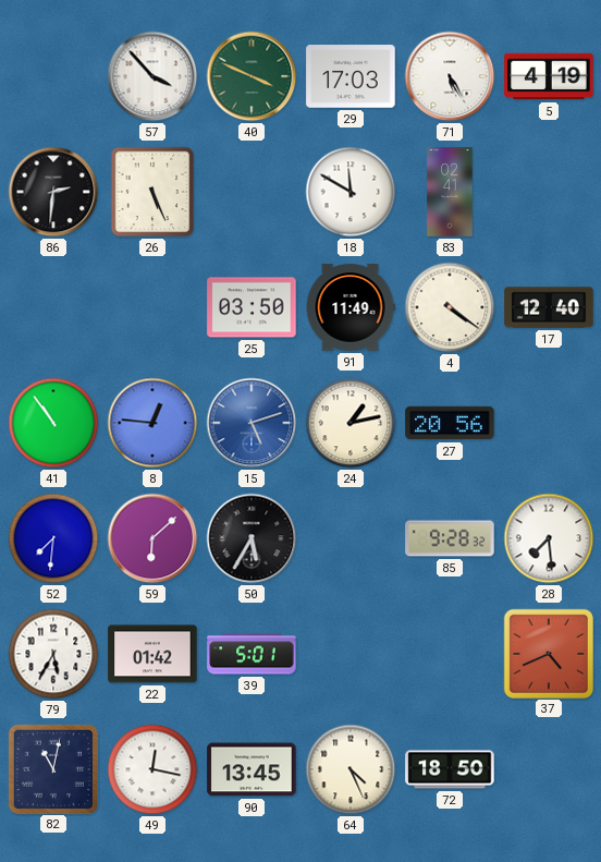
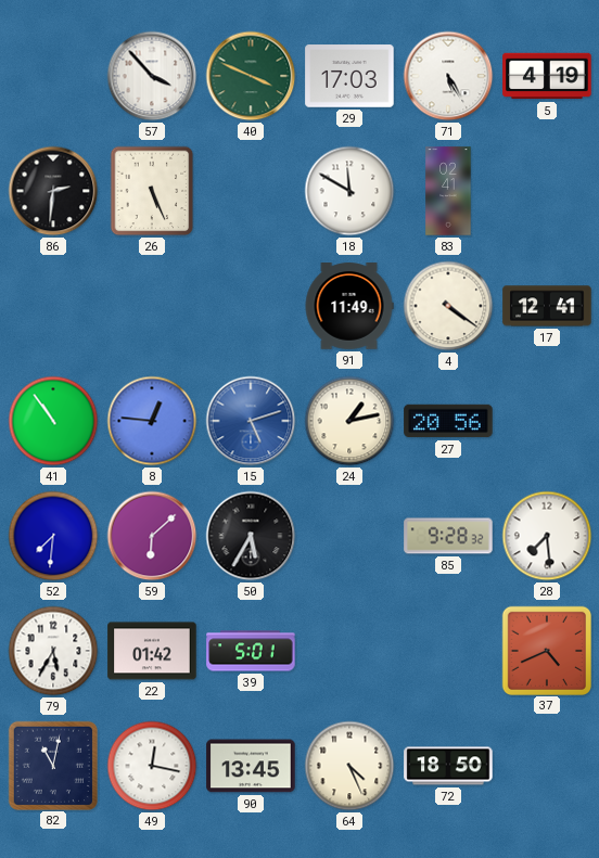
25: 03:50 -> none
17: 12:40 -> 12:41
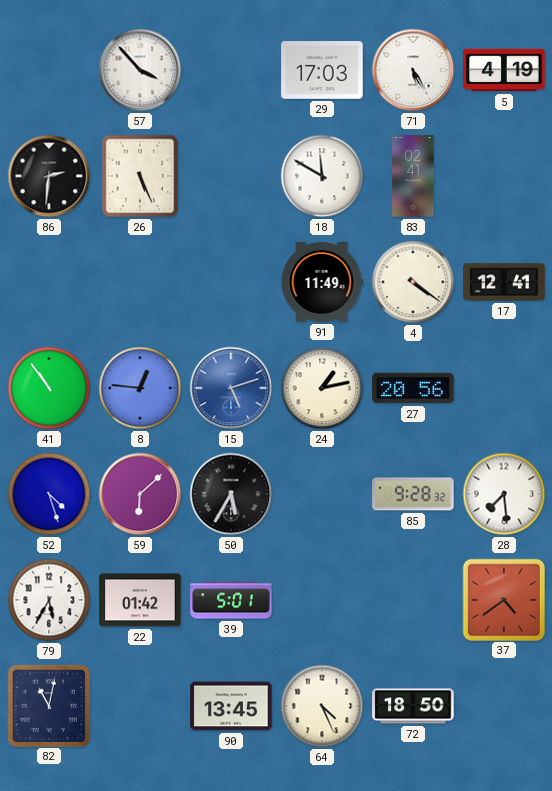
40: 3:49 -> none
52: 7:31 -> 4:27
37: 4:41 -> 4:39
49: 12:17 -> none
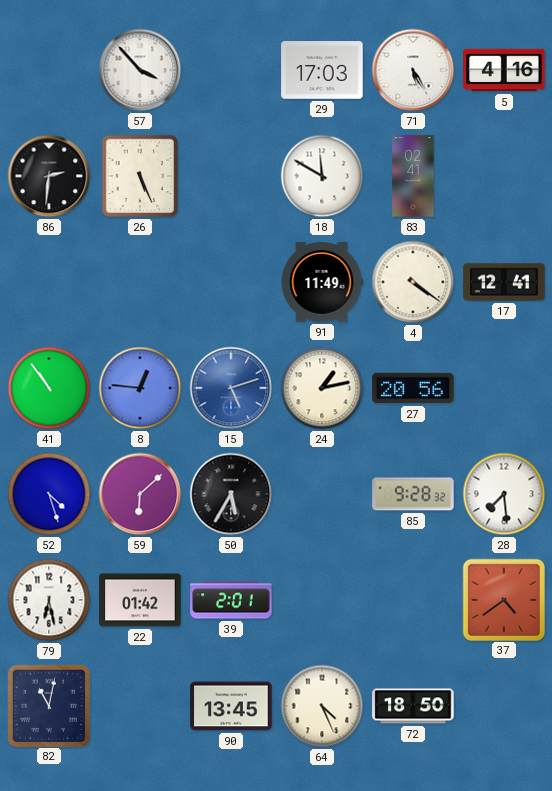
5: 4:19 -> 4:16
79: 5:35 -> 6:28
39: 5:01 -> 2:01
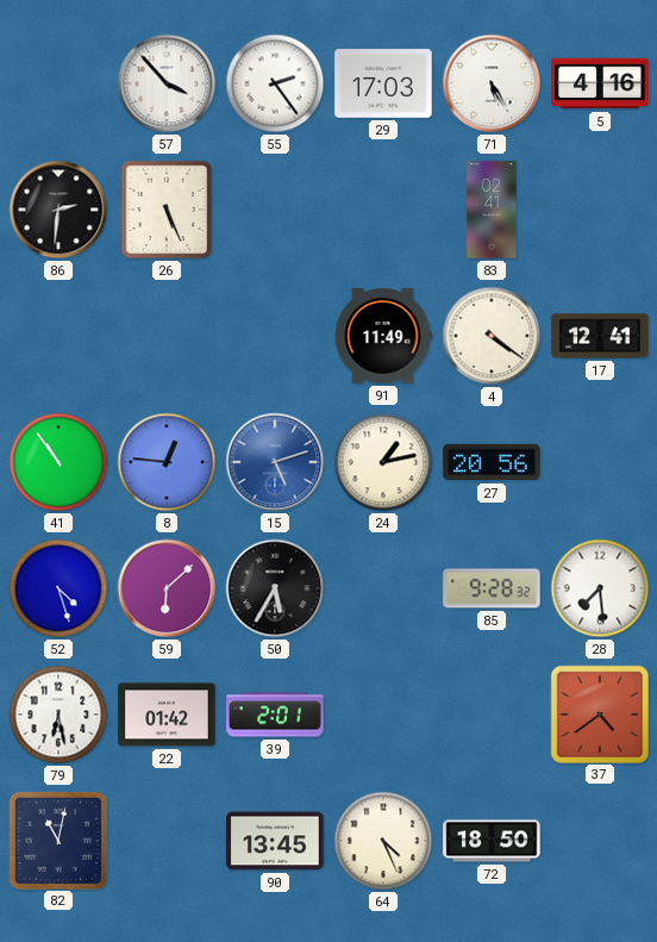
55: none -> 2:24
18: 11:50 -> none
